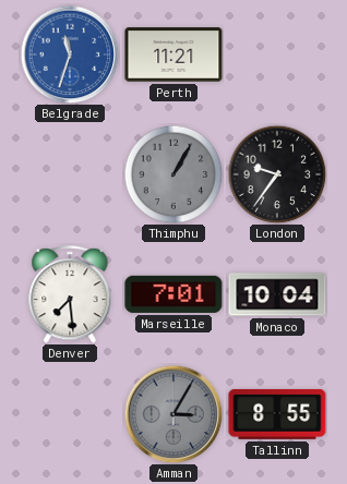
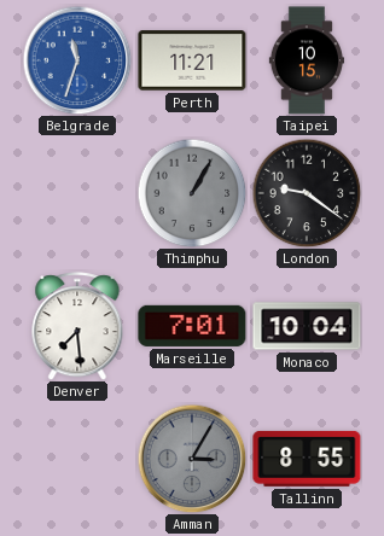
Taipei: none -> 10:15
London: 9:36 -> 9:21
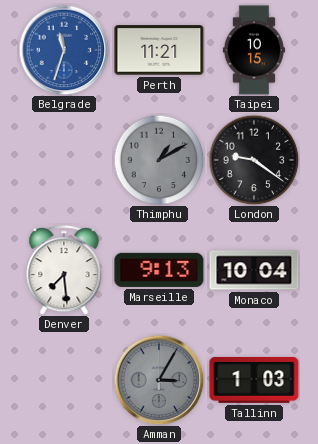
Thimphu: 1:05 -> 1:10
Marseille: 7:01 -> 9:13
Tallinn: 8:55 -> 1:03
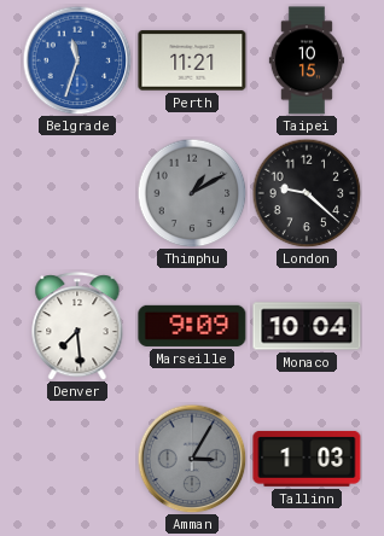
London: 9:21 -> 9:22
Marseille: 9:13 -> 9:09
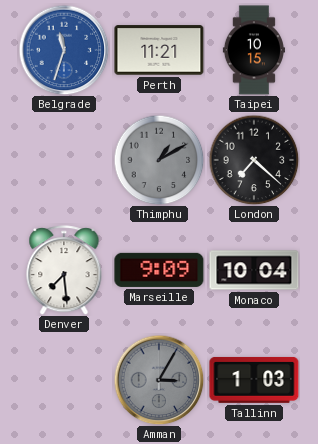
London: 9:22 -> 7:22
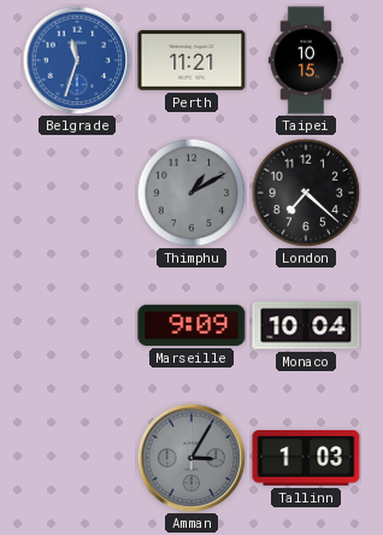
Denver: 7:29 -> none
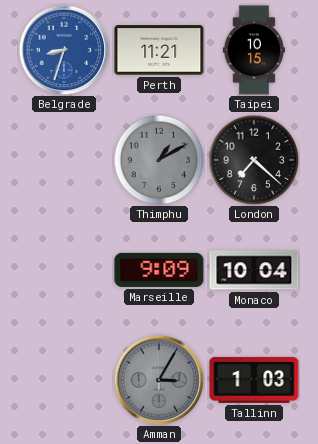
Belgrade: 11:33 -> 8:33
